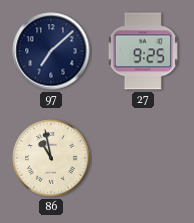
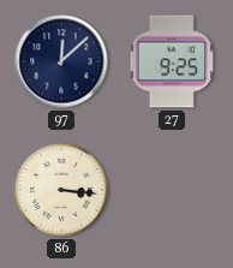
97: 7:08 -> 12:08
86: 10:58 -> 3:16
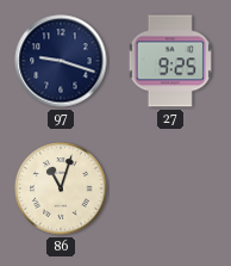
97: 12:08 -> 9:18
86: 3:16 -> 11:03
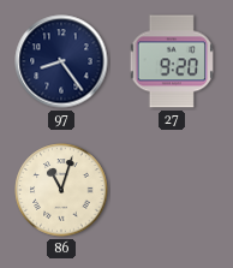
97: 9:18 -> 8:24
27: 9:25 -> 9:20
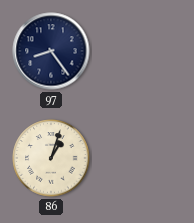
27: 9:20 -> none
86: 11:03 -> 1:03
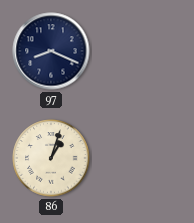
97: 8:24 -> 8:19
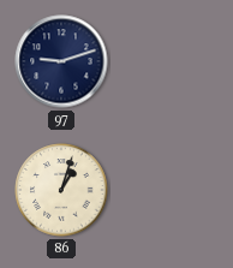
97: 8:19 -> 9:12
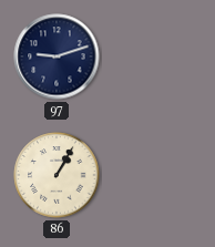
86: 1:03 -> 1:05
